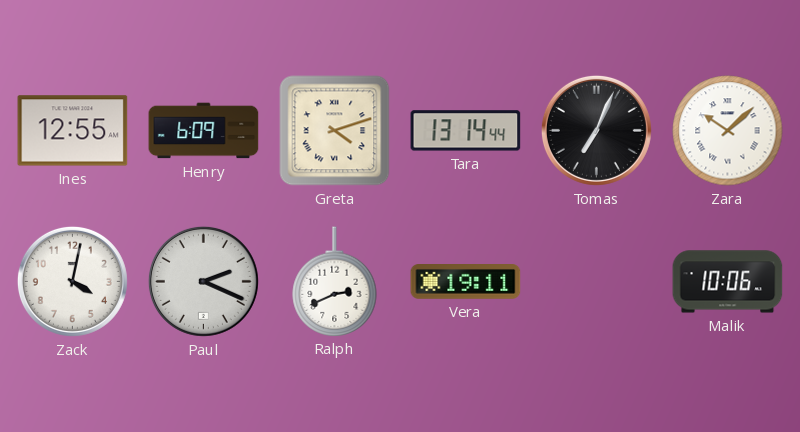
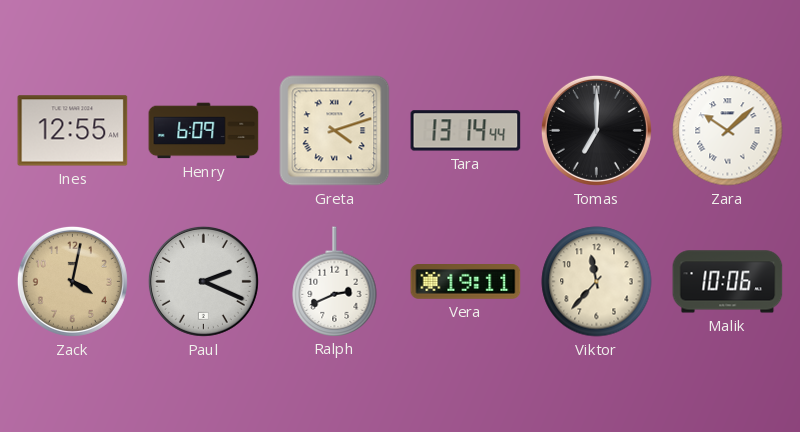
Tomas: 7:04 -> 7:00
Zack dial: white -> champagne
Viktor: none -> 11:37
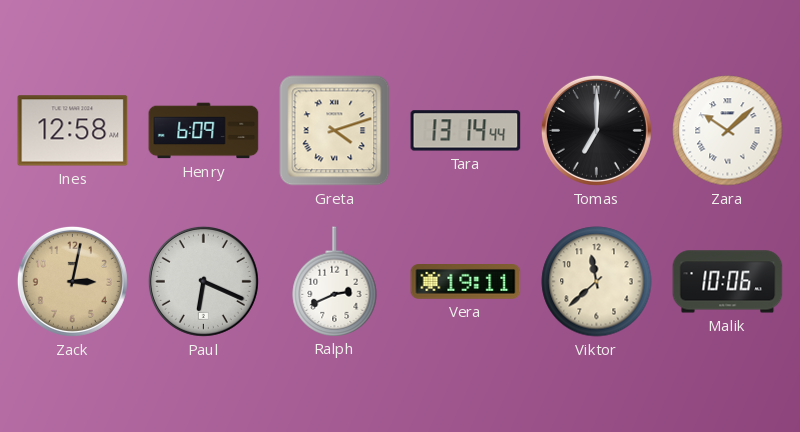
Ines: 12:55 -> 12:58
Zack: 4:02 -> 3:02
Paul: 2:19 -> 6:19
Viktor: 11:37 -> 11:38
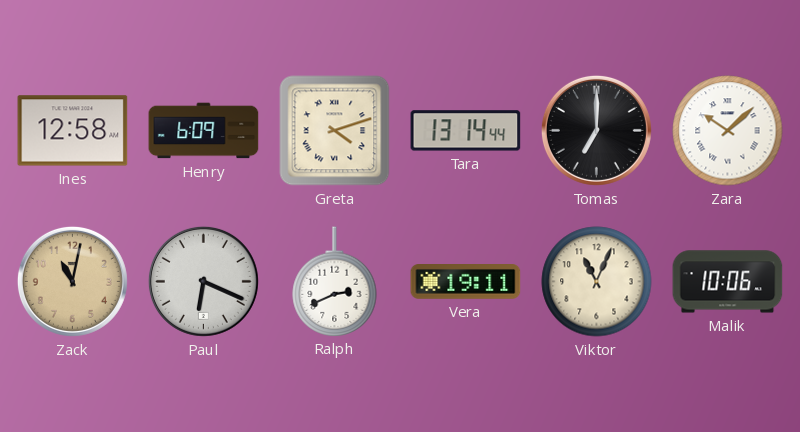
Zack: 3:02 -> 11:02
Viktor: 11:38 -> 11:04
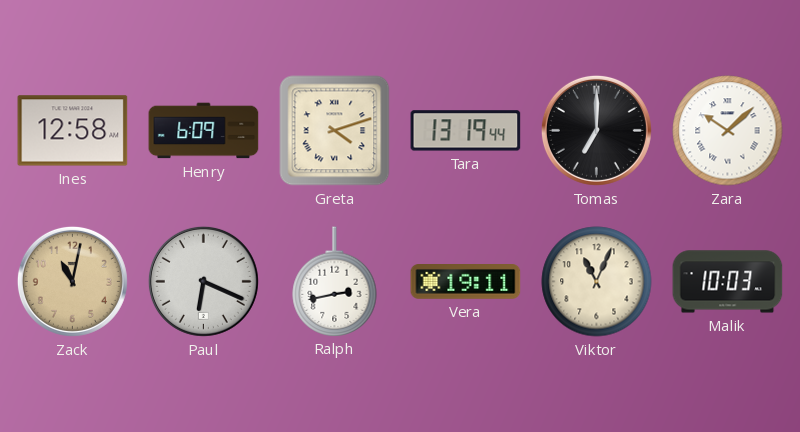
Tara: 13:14 -> 13:19
Ralph: 2:41 -> 2:43
Malik: 10:06 -> 10:03
